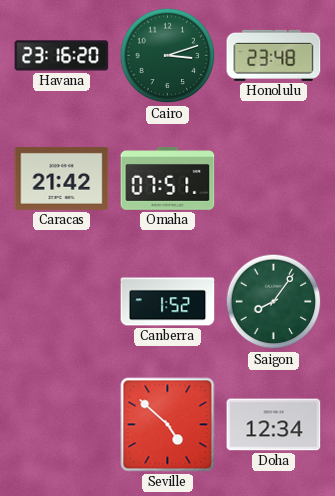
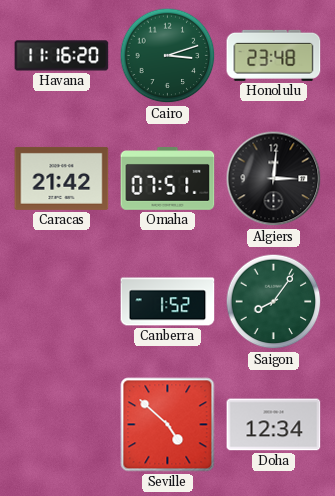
Havana: 23:16 -> 11:16
Algiers: none -> 3:01
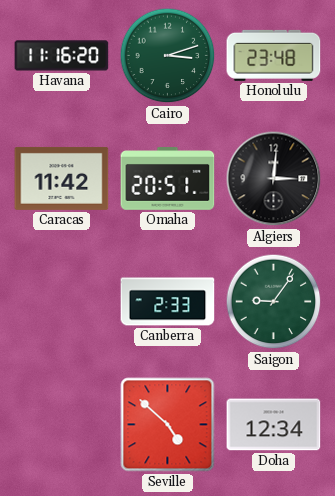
Caracas: 21:42 -> 11:42
Omaha: 07:51 -> 20:51
Canberra: 1:52 -> 2:33
Saigon: 8:06 -> 9:06
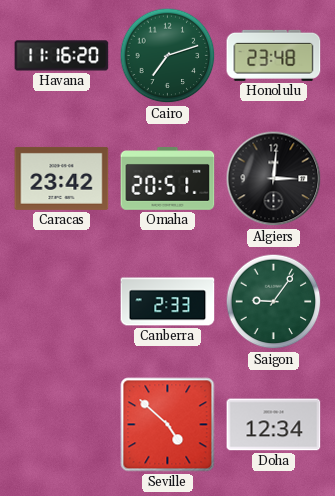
Cairo: 3:12 -> 7:12
Caracas: 11:42 -> 23:42
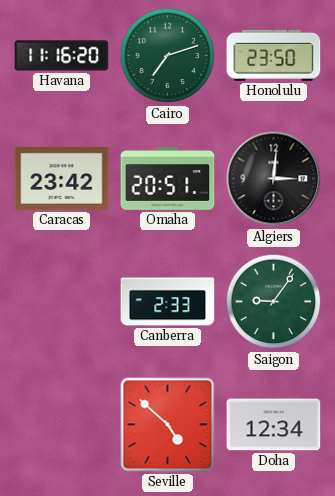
Honolulu: 23:48 -> 23:50
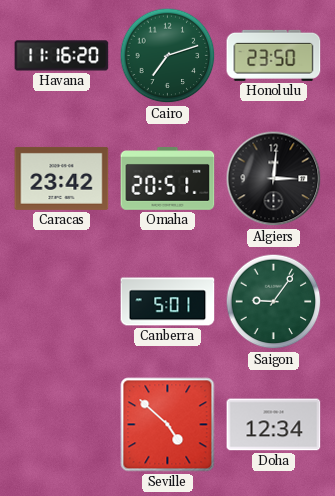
Canberra: 2:33 -> 5:01
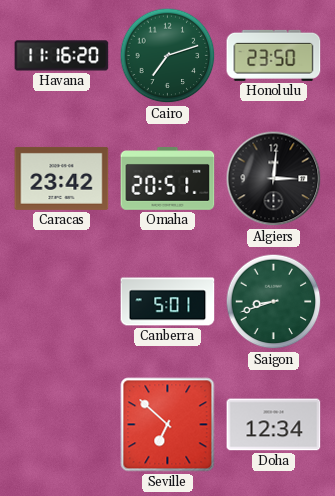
Saigon: 9:06 -> 8:42
Seville: 4:52 -> 6:52
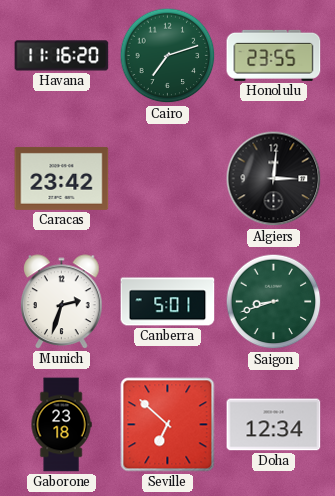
Honolulu: 23:50 -> 23:55
Omaha: 20:51 -> none
Munich: none -> 2:33
Gaborone: none -> 23:18
